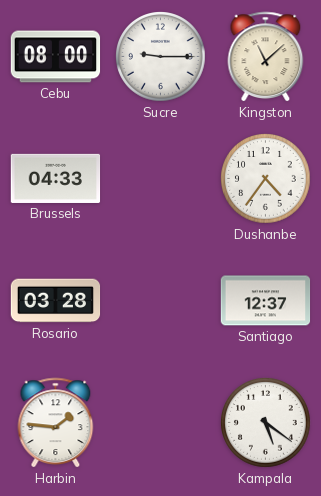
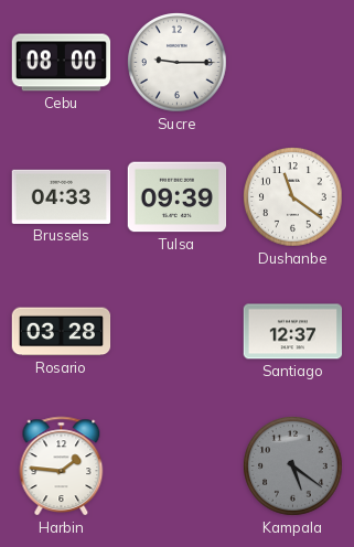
Kingston: 11:08 -> none
Tulsa: none -> 09:39
Dushanbe: 4:36 -> 11:21
Kampala dial: white -> grey
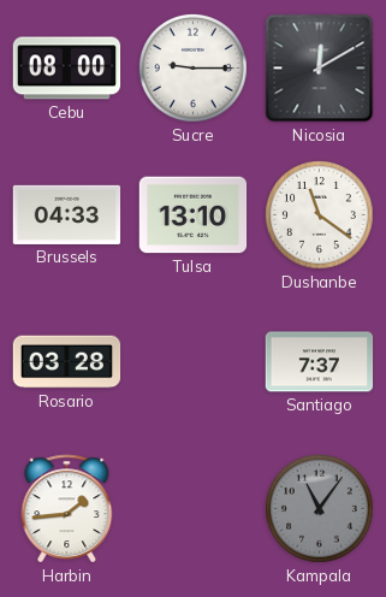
Nicosia: none -> 12:10
Tulsa: 09:39 -> 13:10
Santiago: 12:37 -> 7:37
Harbin: 1:46 -> 1:44
Kampala: 5:21 -> 11:06
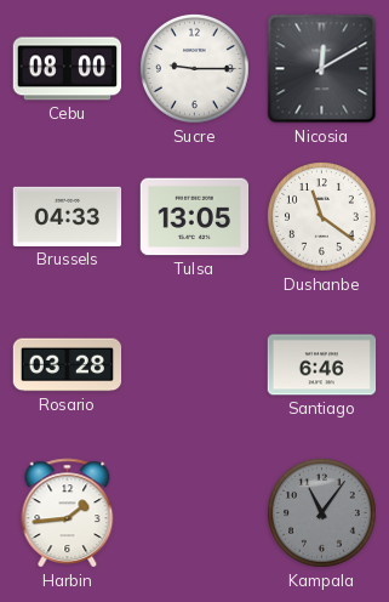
Tulsa: 13:10 -> 13:05
Santiago: 7:37 -> 6:46
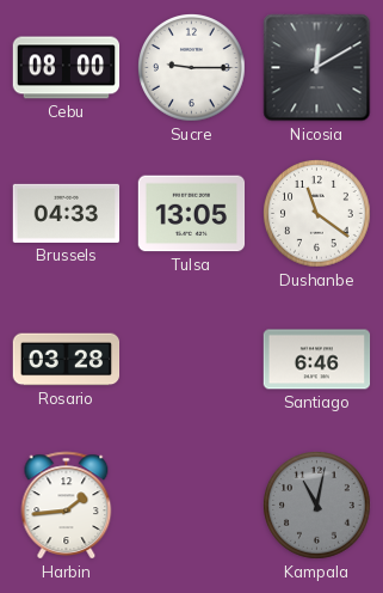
Kampala: 11:06 -> 11:02
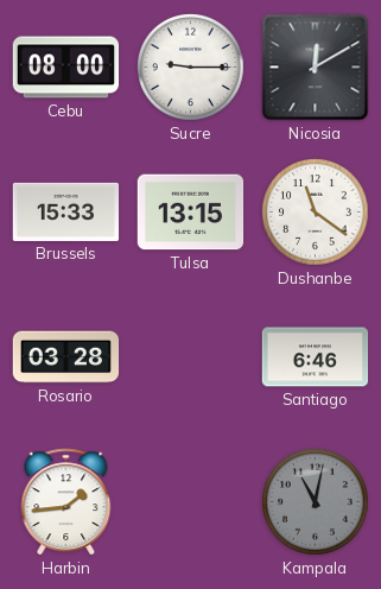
Brussels: 04:33 -> 15:33
Tulsa: 13:05 -> 13:15
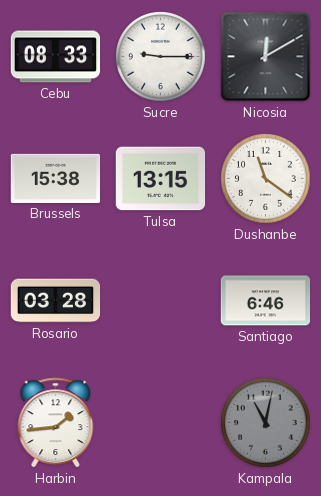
Cebu: 08:00 -> 08:33
Brussels: 15:33 -> 15:38
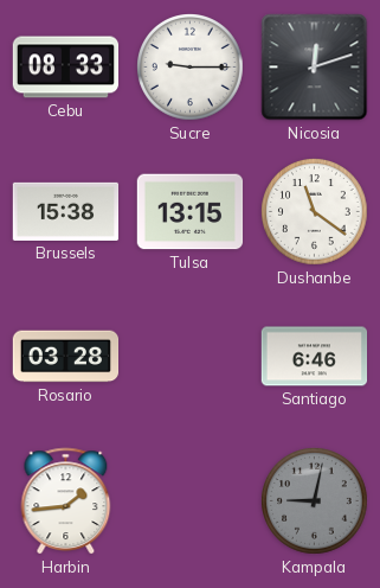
Nicosia: 12:10 -> 12:12
Kampala: 11:02 -> 9:02
